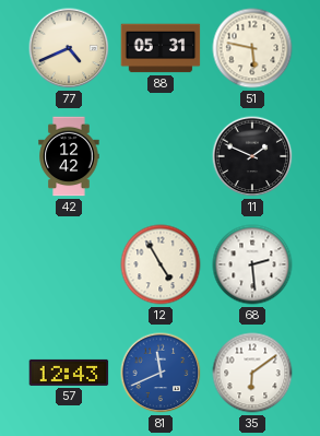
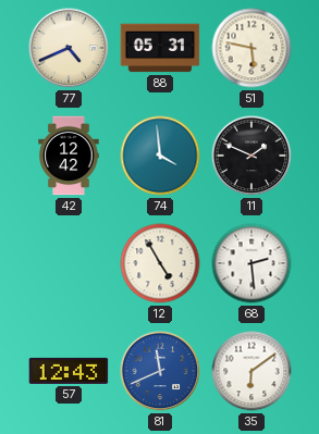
74: none -> 3:59
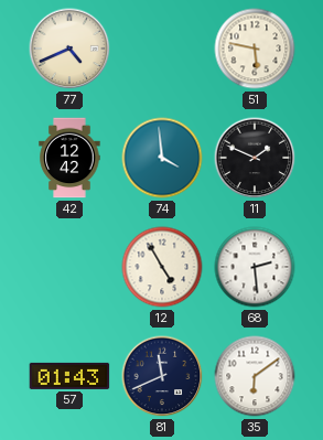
88: 05:31 -> none
57: 12:43 -> 01:43
81 dial: blue -> navy
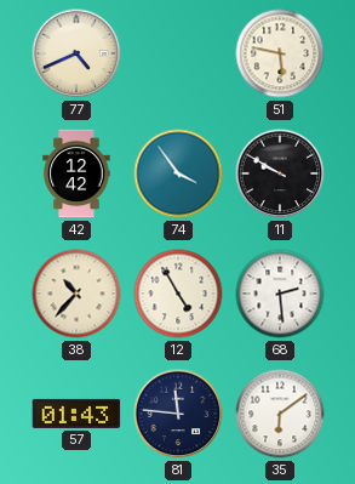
74: 3:59 -> 3:54
11: 1:49 -> 9:50
38: none -> 10:37
81: 11:41 -> 11:46
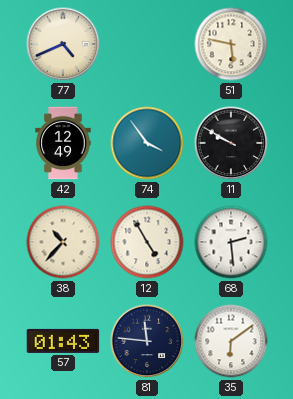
42: 12:42 -> 12:49
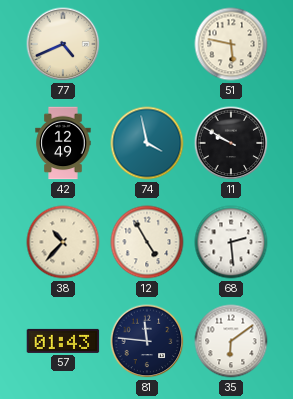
74: 3:54 -> 3:58
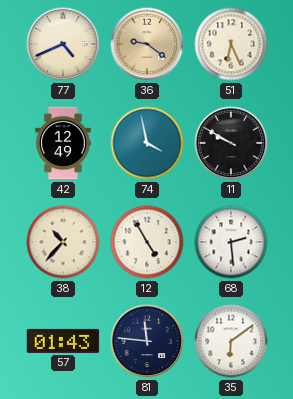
36: none -> 9:21
51: 5:47 -> 6:26
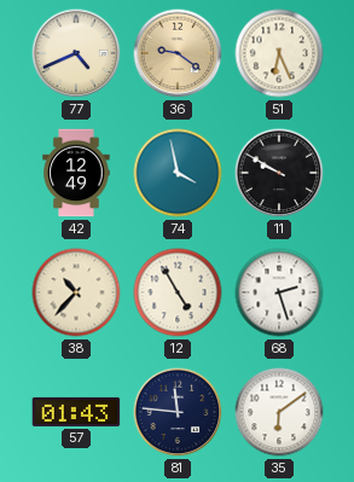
68: 2:29 -> 2:27
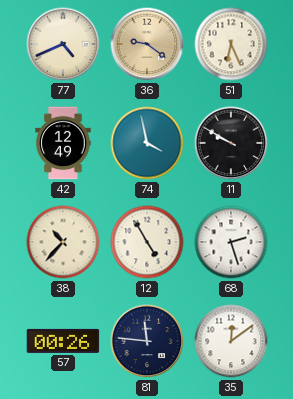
57: 01:43 -> 00:26
35: 6:09 -> 12:09
